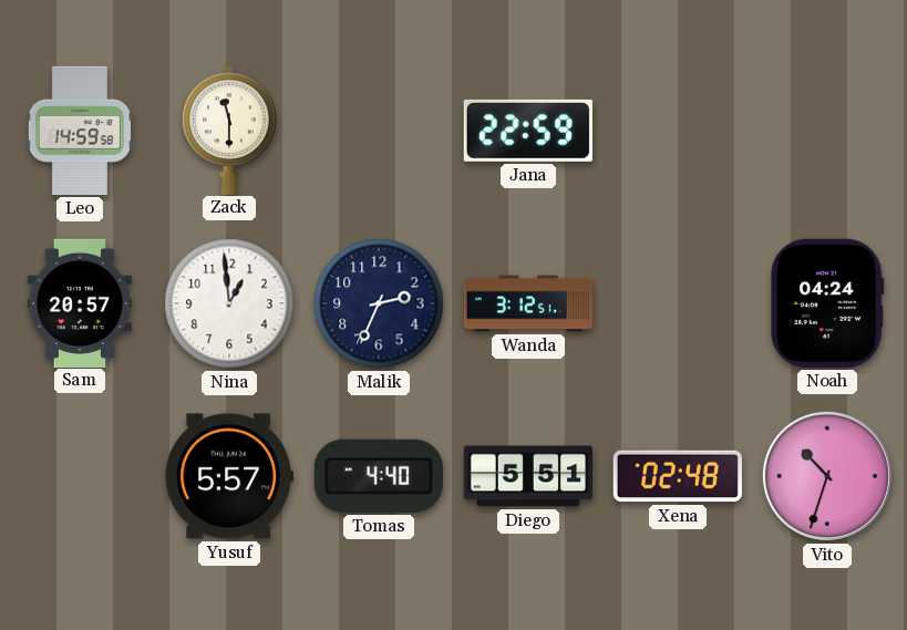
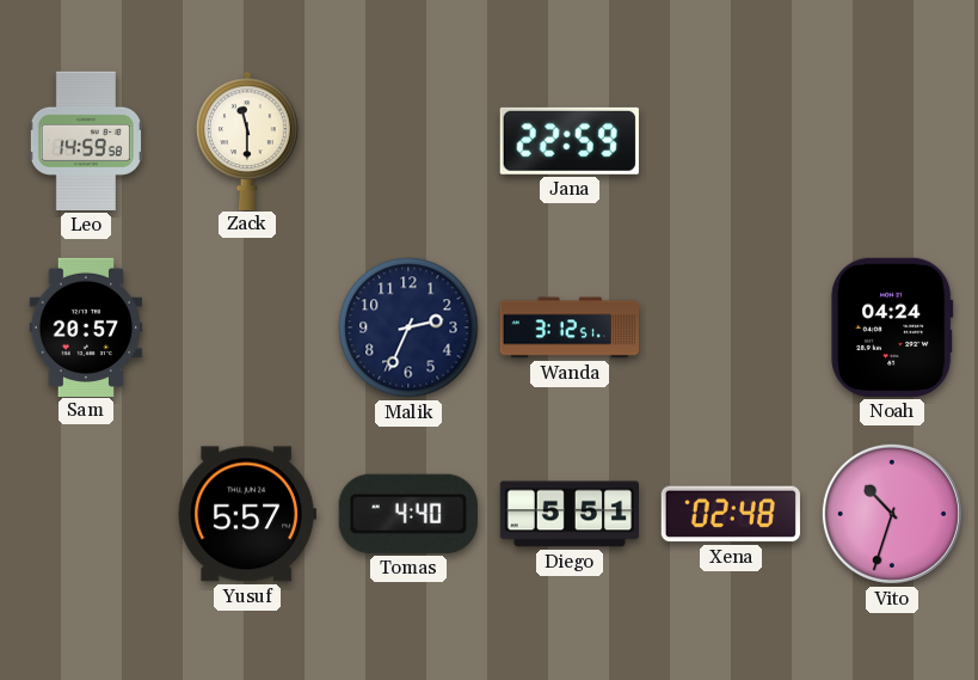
Nina: 12:59 -> none
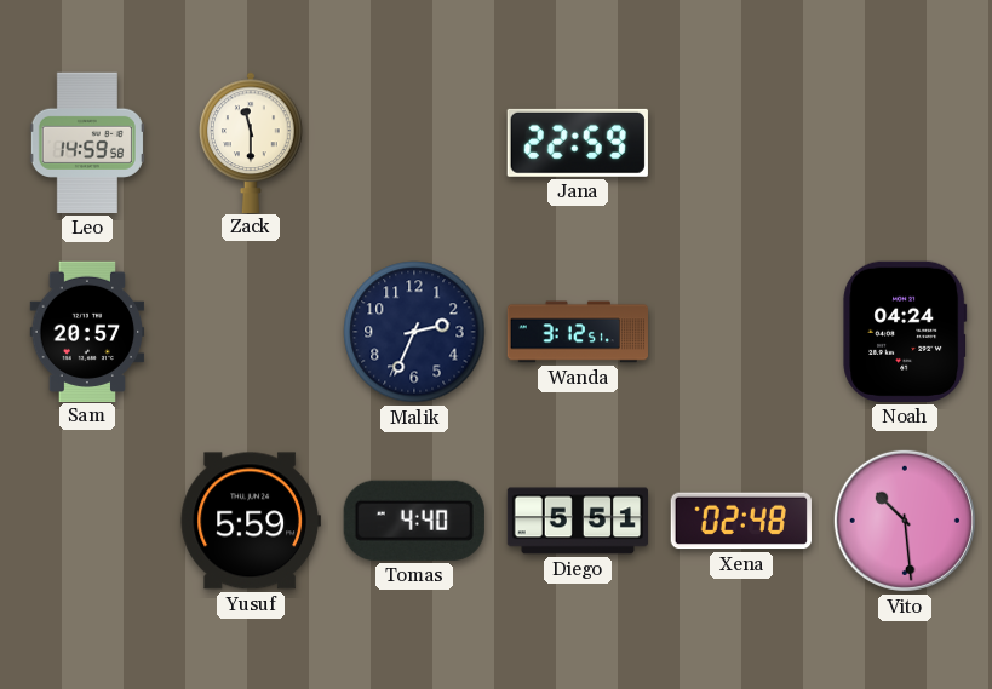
Yusuf: 5:57 -> 5:59
Vito: 10:33 -> 10:29
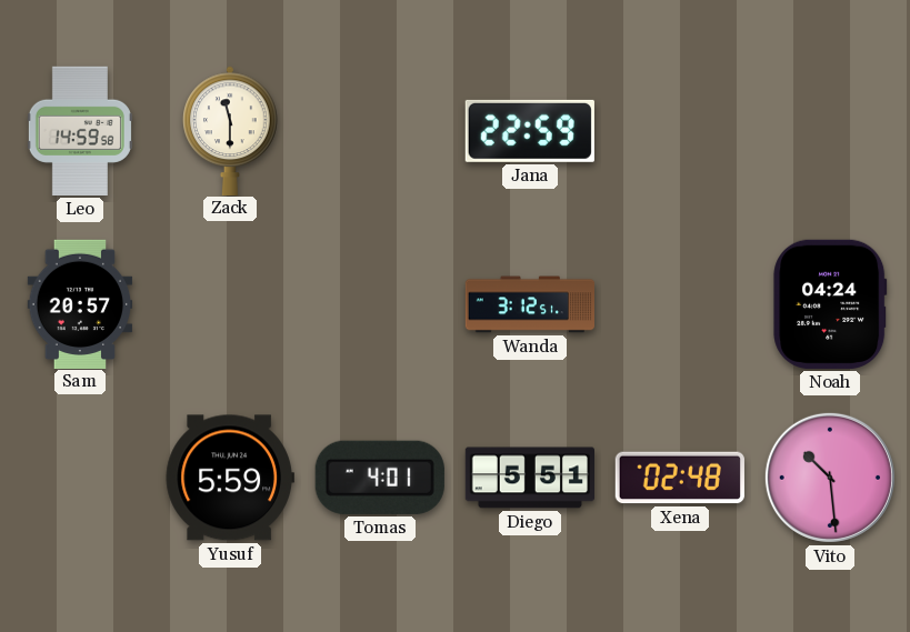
Malik: 2:34 -> none
Tomas: 4:40 -> 4:01
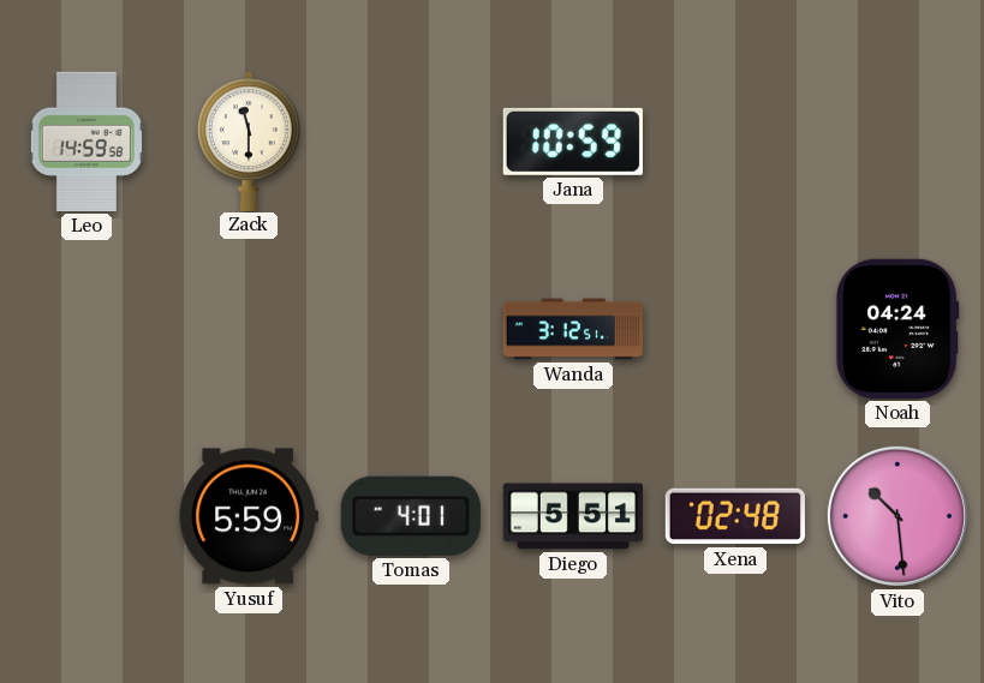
Jana: 22:59 -> 10:59
Sam: 20:57 -> none
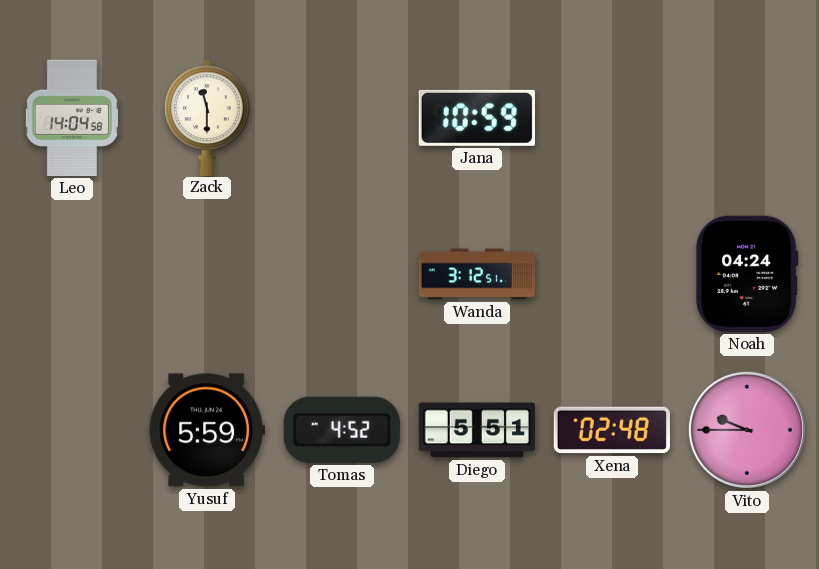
Leo: 14:59 -> 14:04
Tomas: 4:01 -> 4:52
Vito: 10:29 -> 9:45
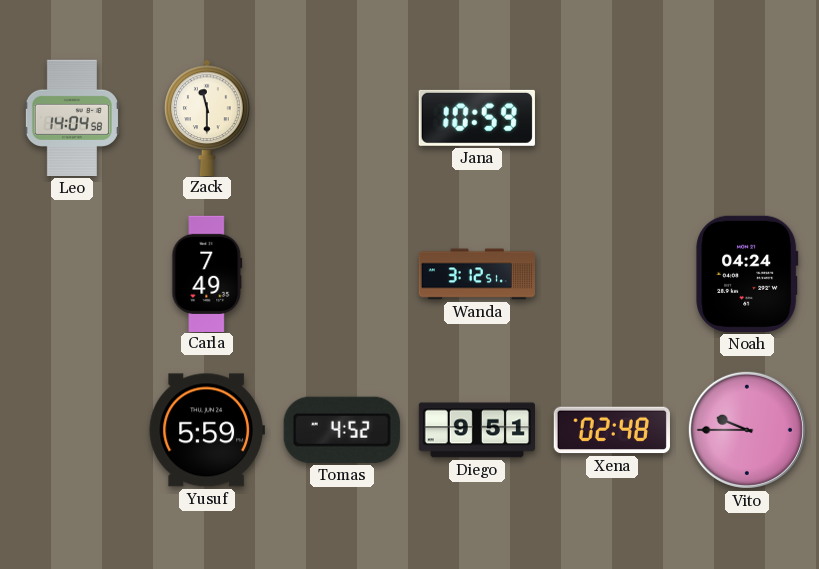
Carla: none -> 7:49
Diego: 5:51 -> 9:51
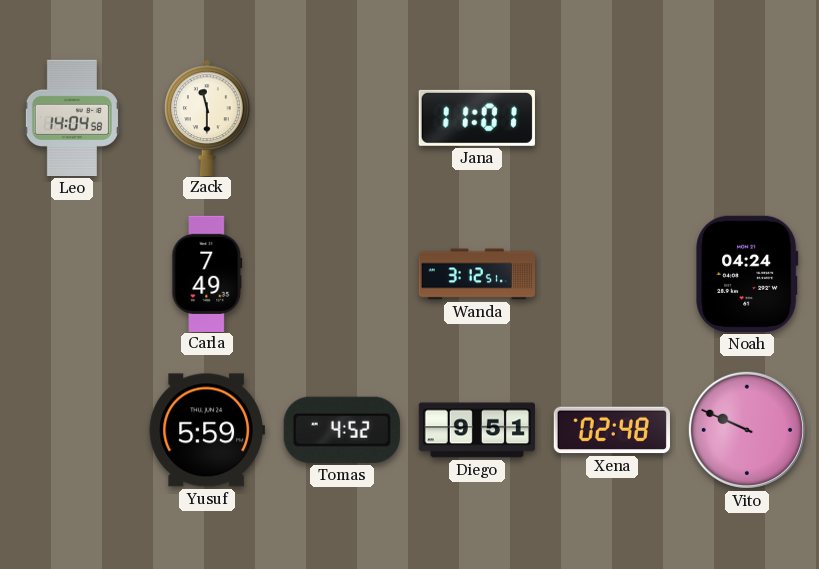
Jana: 10:59 -> 11:01
Vito: 9:45 -> 9:49
